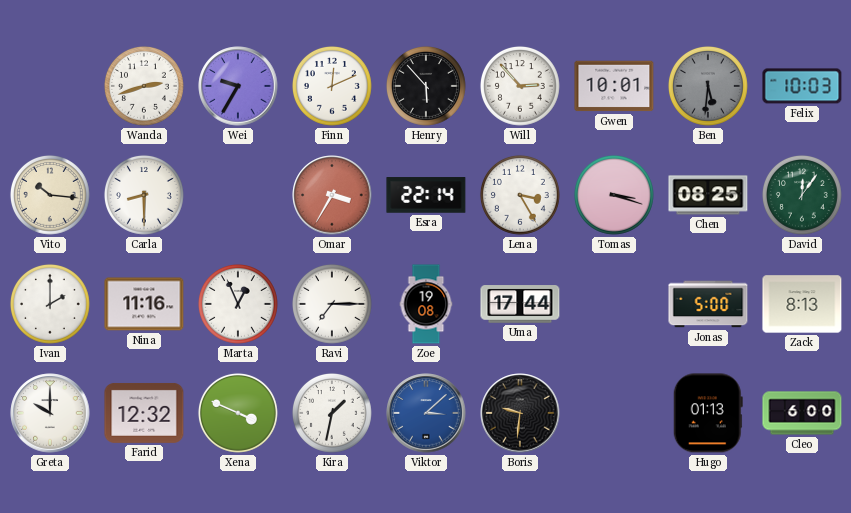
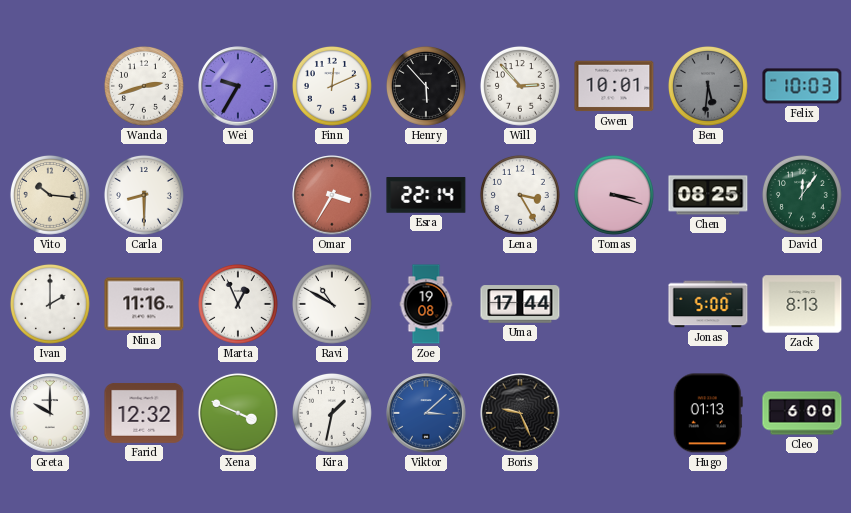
Ravi: 7:15 -> 10:50
Boris: 9:31 -> 9:26
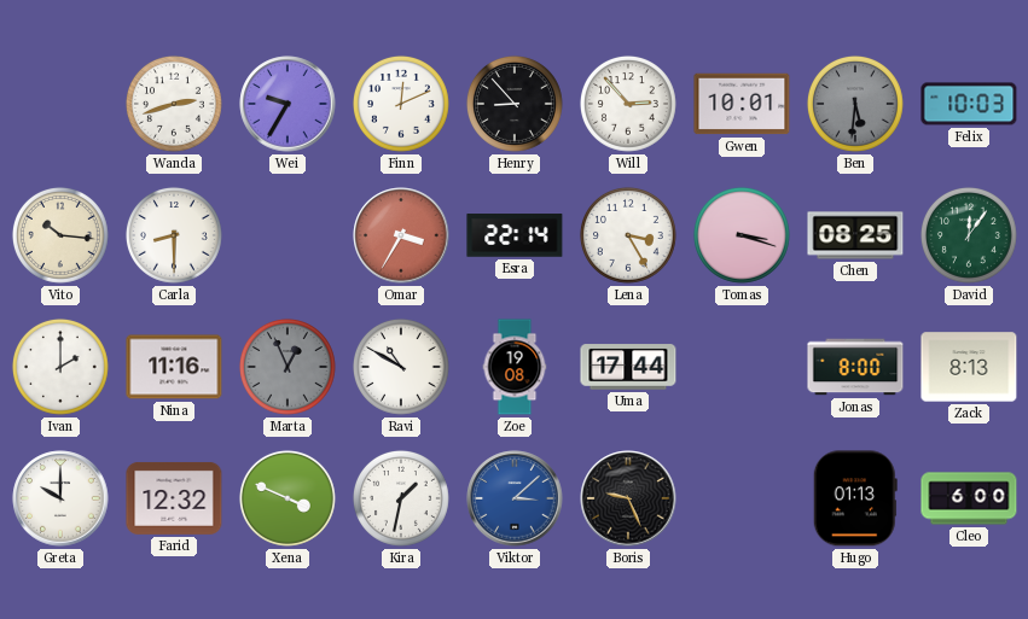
Henry: 5:53 -> 8:53
Marta dial: white -> grey
Jonas: 5:00 -> 8:00
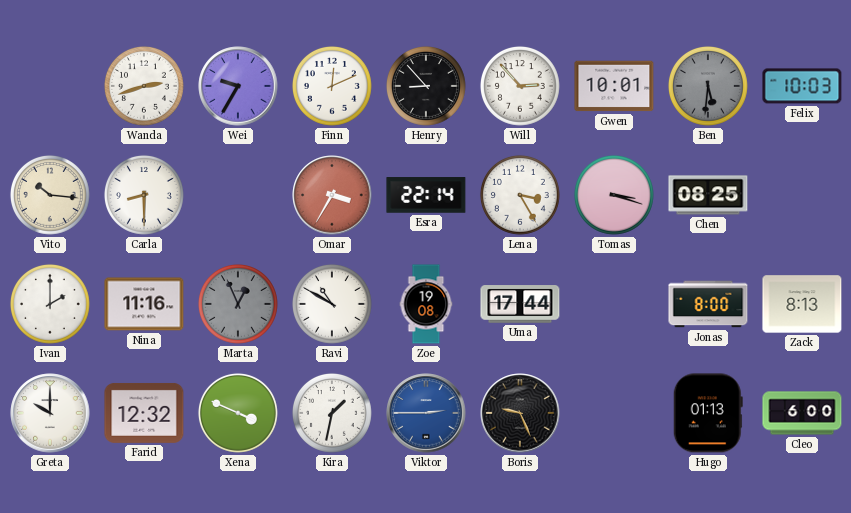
David: 12:06 -> none
Viktor: 3:08 -> 2:45
